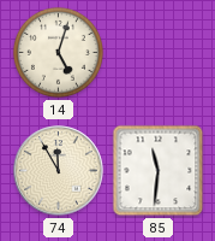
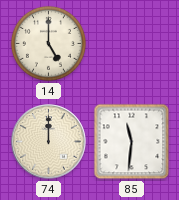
14: 5:03 -> 5:00
74: 11:55 -> 12:00
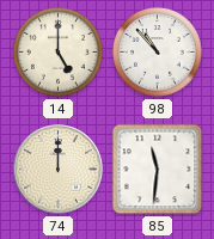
98: none -> 10:53
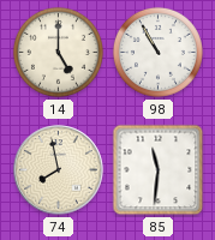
98: 10:53 -> 10:55
74: 12:00 -> 7:58
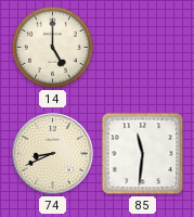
98: 10:55 -> none
74: 7:58 -> 8:41
